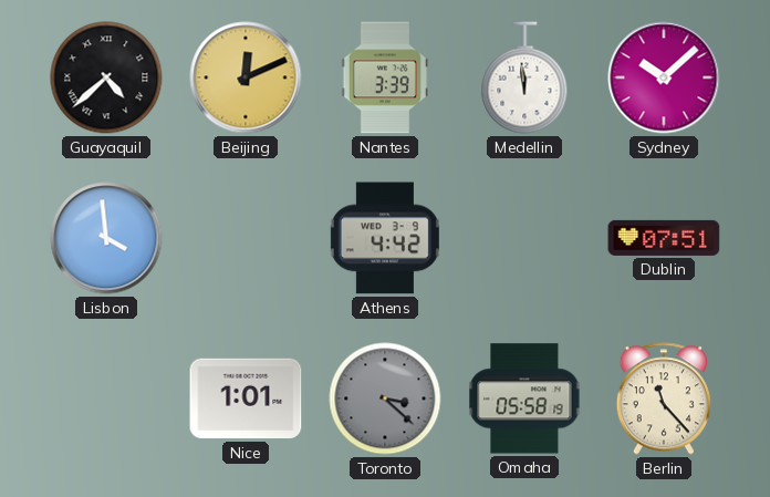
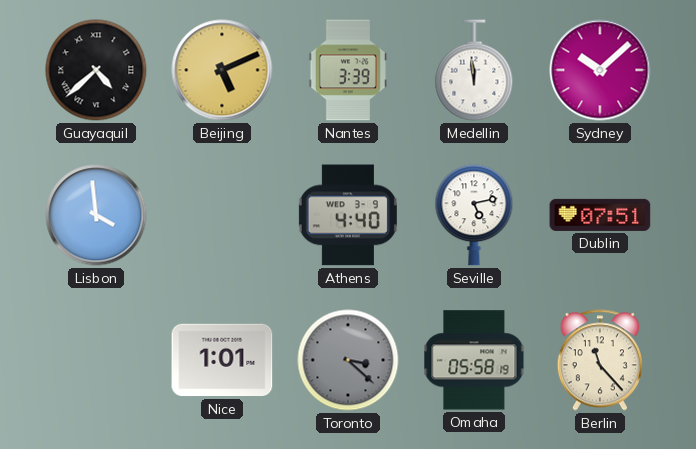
Beijing: 12:11 -> 5:11
Athens: 4:42 -> 4:40
Seville: none -> 5:13
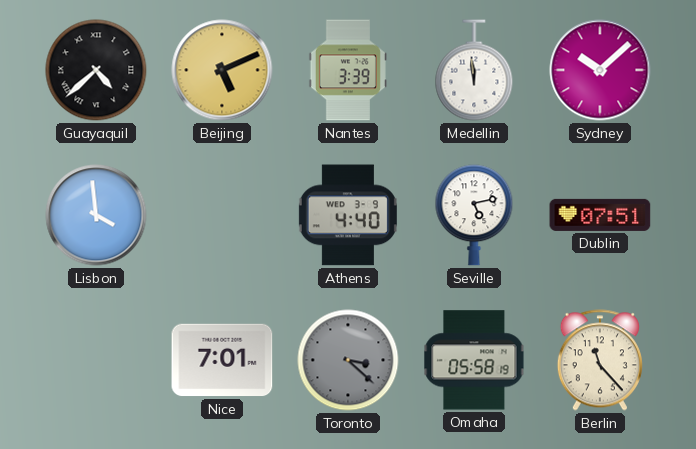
Nice: 1:01 -> 7:01
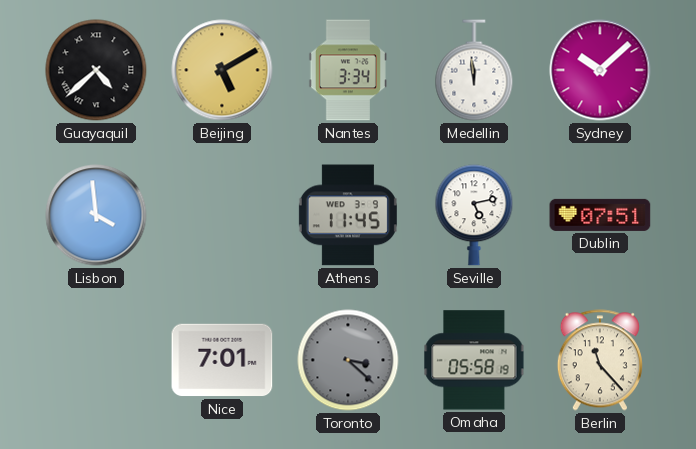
Beijing: 5:11 -> 5:10
Nantes: 3:39 -> 3:34
Athens: 4:40 -> 11:45
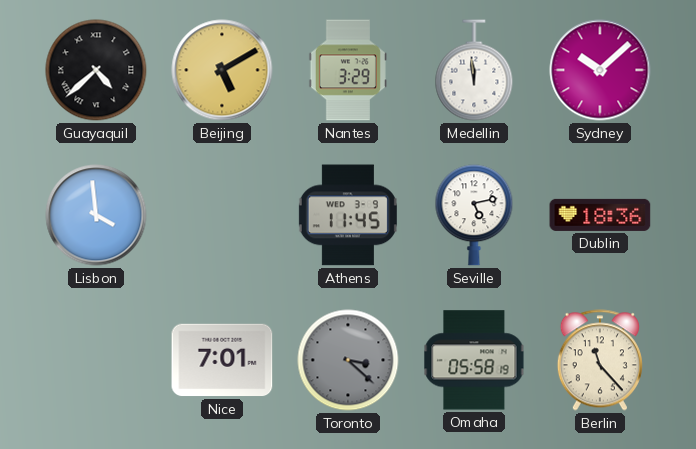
Nantes: 3:34 -> 3:29
Dublin: 07:51 -> 18:36
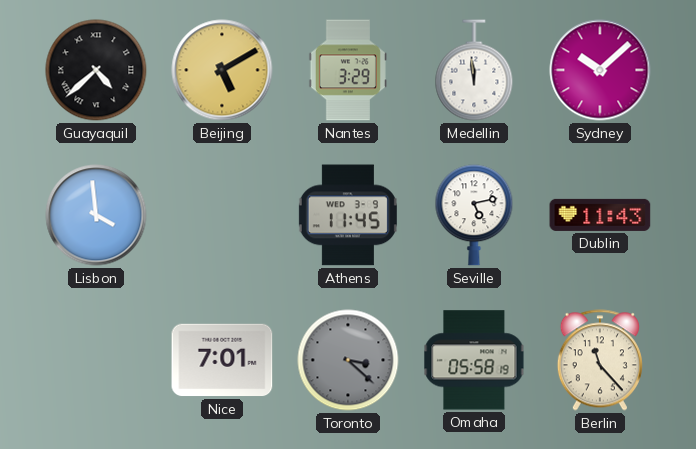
Dublin: 18:36 -> 11:43
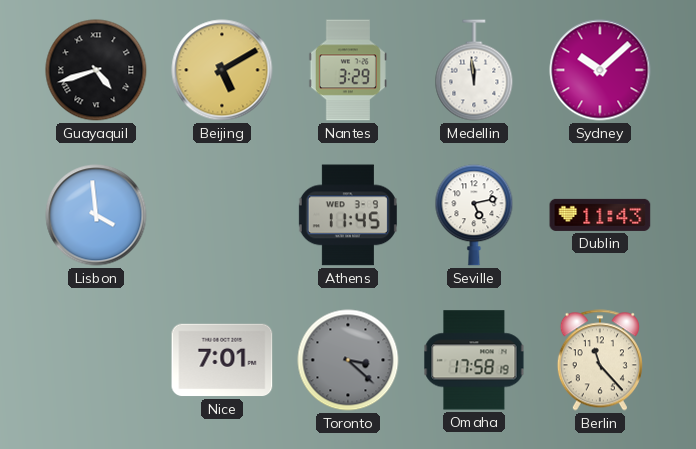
Guayaquil: 4:38 -> 4:42
Omaha: 05:58 -> 17:58
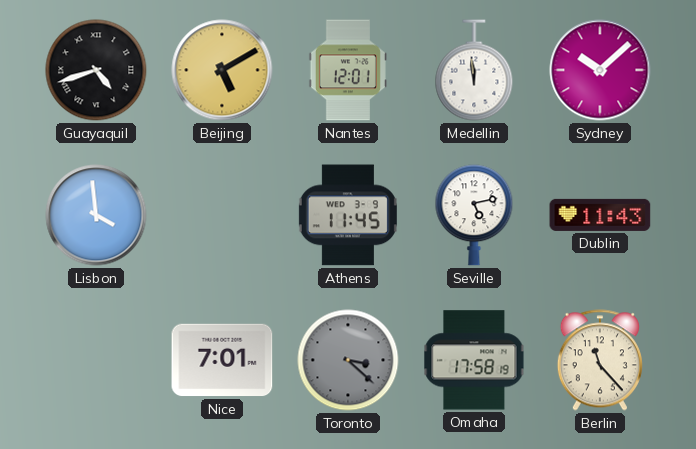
Nantes: 3:29 -> 12:01
